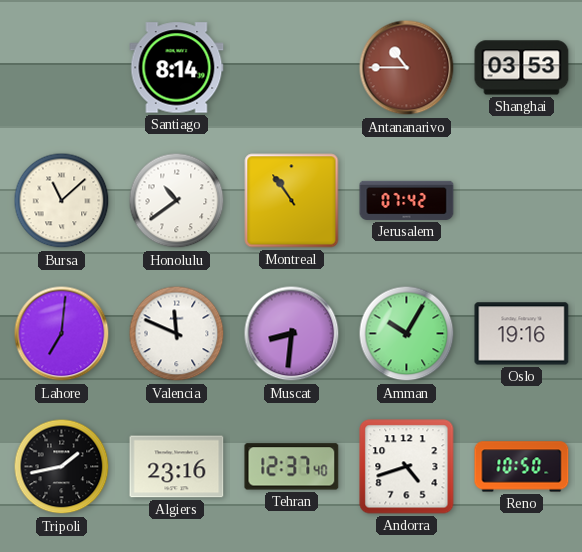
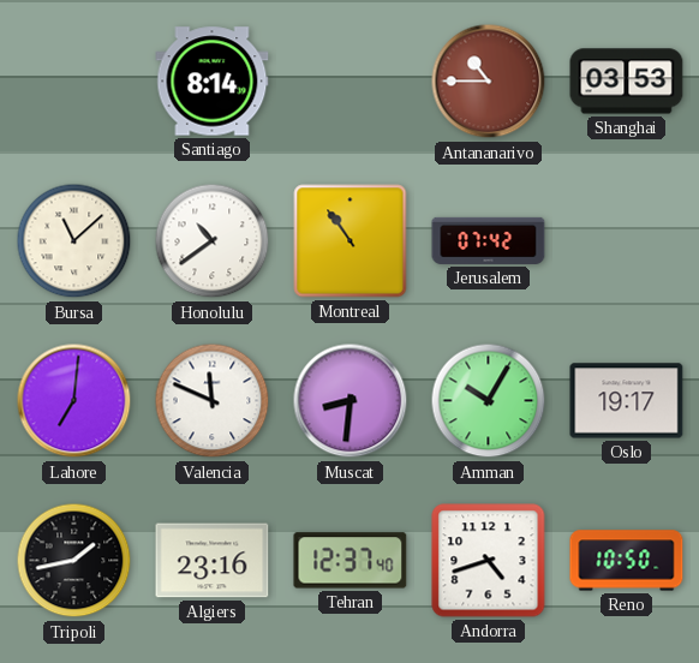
Oslo: 19:16 -> 19:17
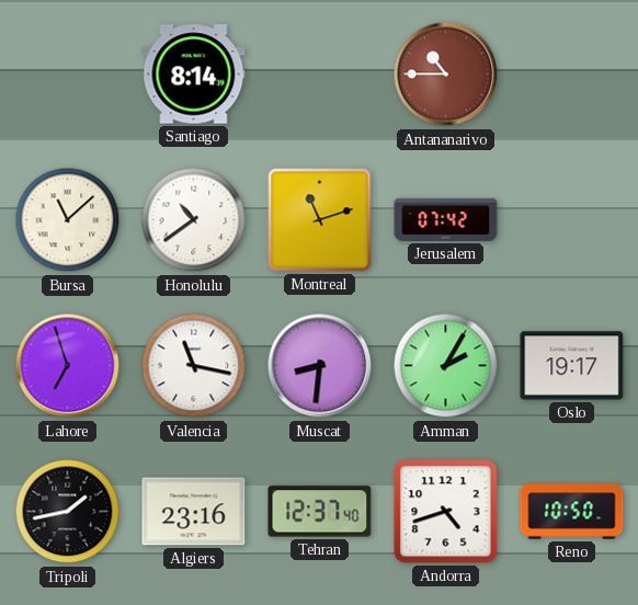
Shanghai: 03:53 -> none
Montreal: 10:54 -> 11:12
Lahore: 7:01 -> 6:57
Valencia: 11:49 -> 11:17
Amman: 10:05 -> 2:05
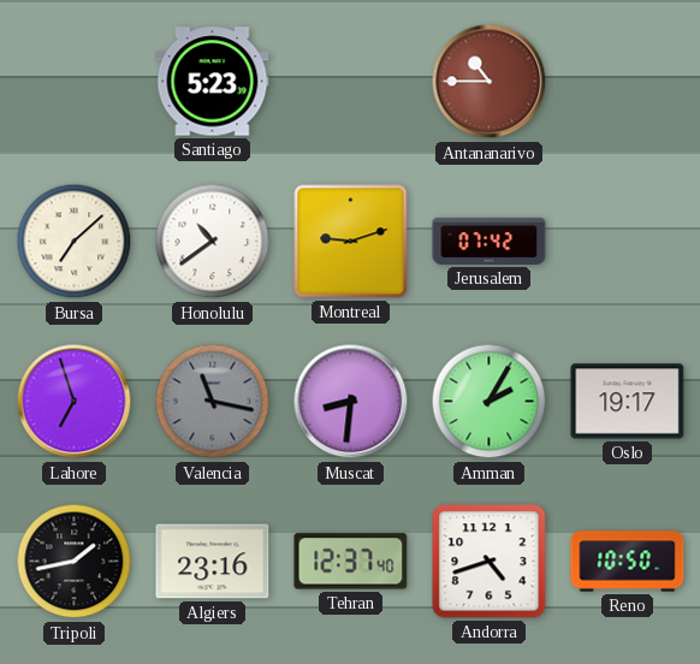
Santiago: 8:14 -> 5:23
Bursa: 11:08 -> 7:08
Montreal: 11:12 -> 9:12
Valencia dial: white -> grey
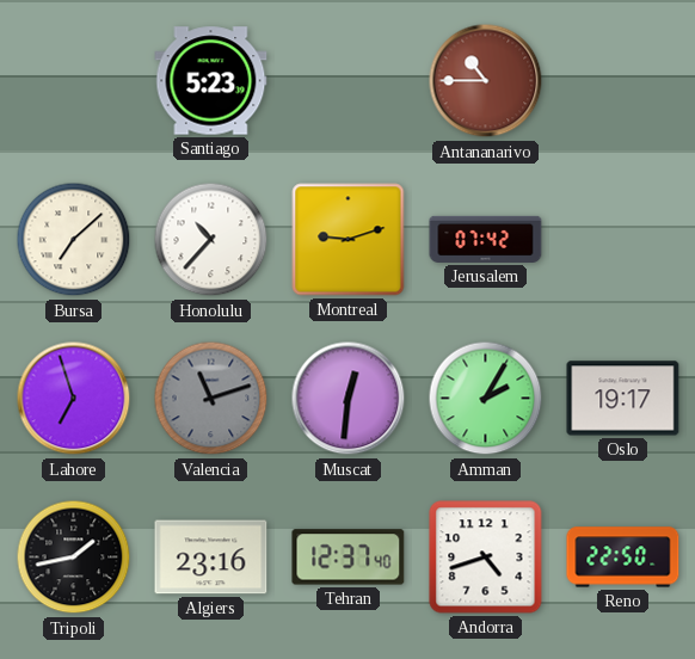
Honolulu: 10:39 -> 10:37
Valencia: 11:17 -> 11:12
Muscat: 8:31 -> 12:31
Reno: 10:50 -> 22:50
